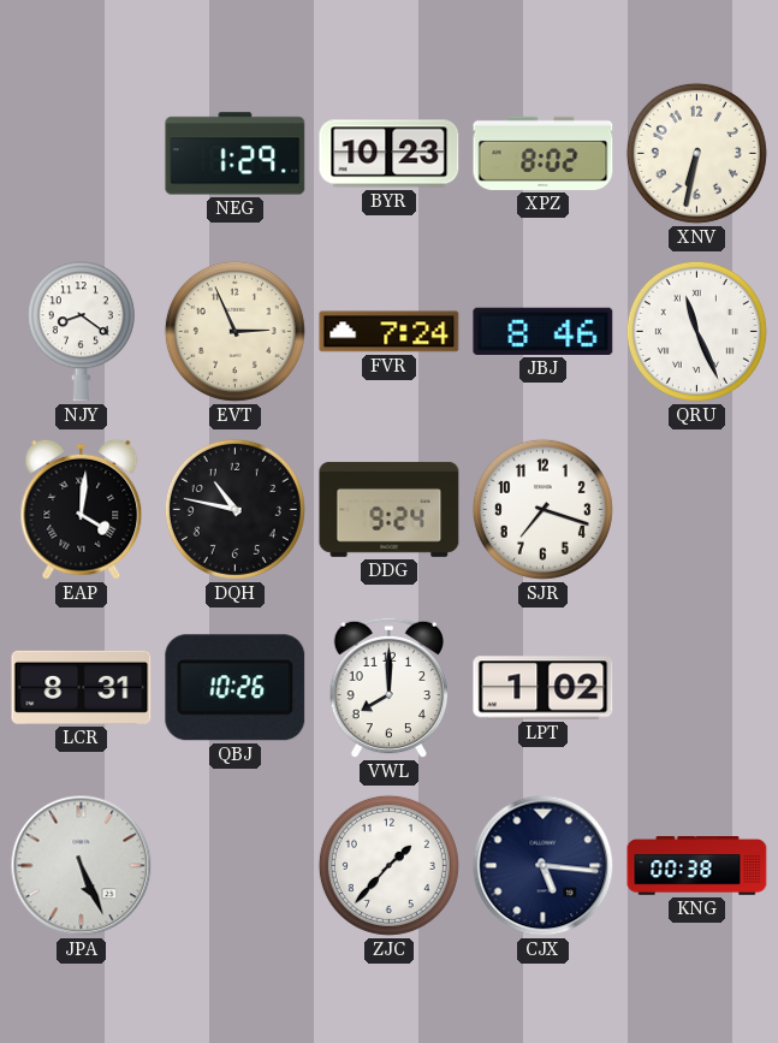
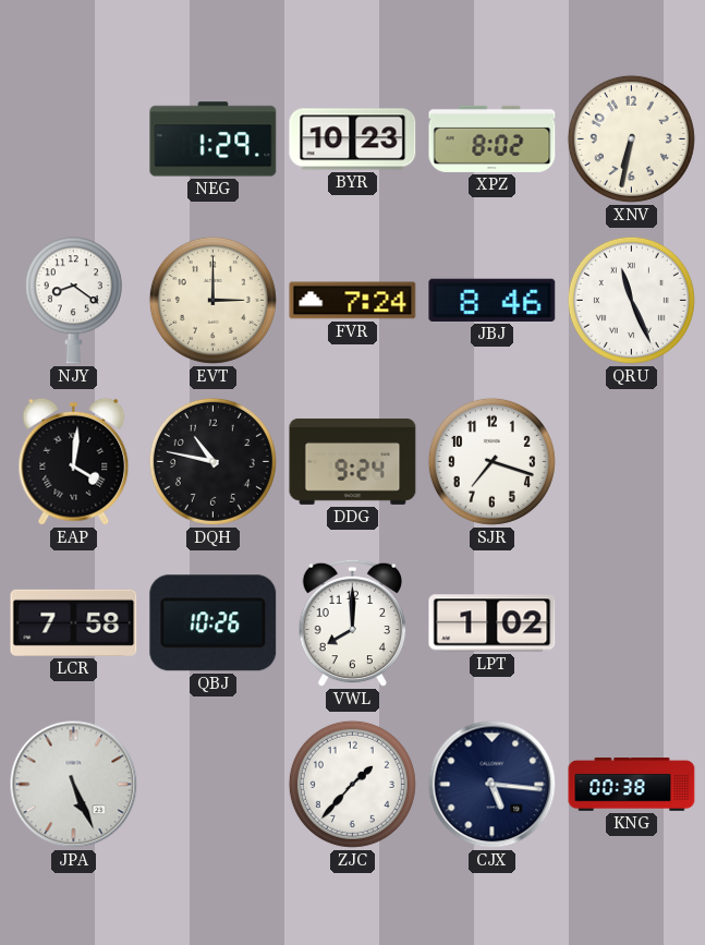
EVT: 2:56 -> 3:00
LCR: 8:31 -> 7:58
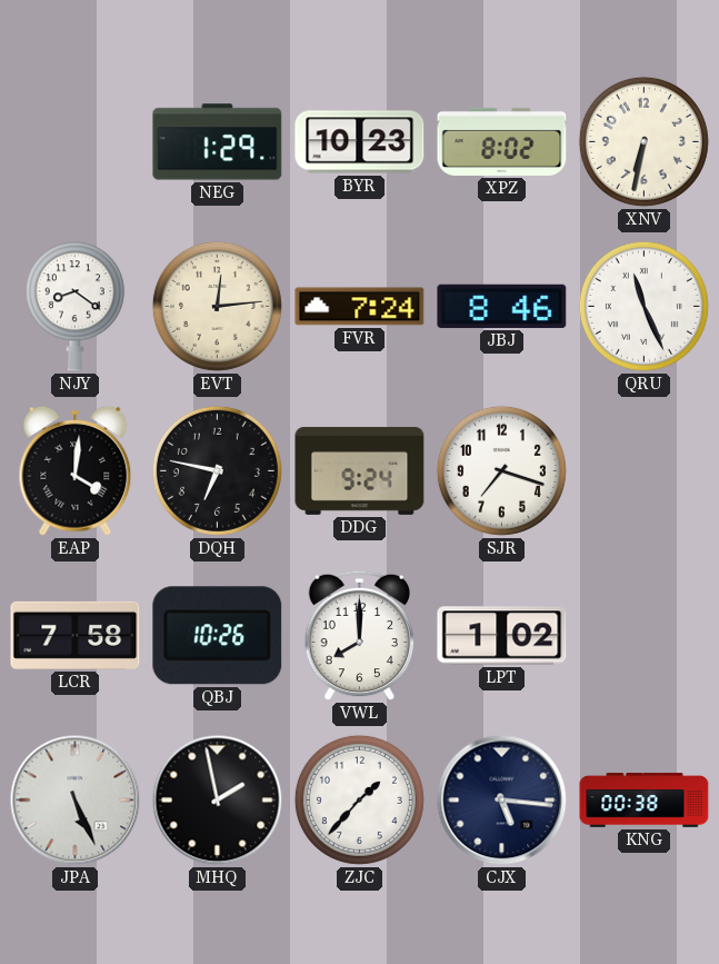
EVT: 3:00 -> 12:14
DQH: 10:47 -> 6:47
MHQ: none -> 1:58
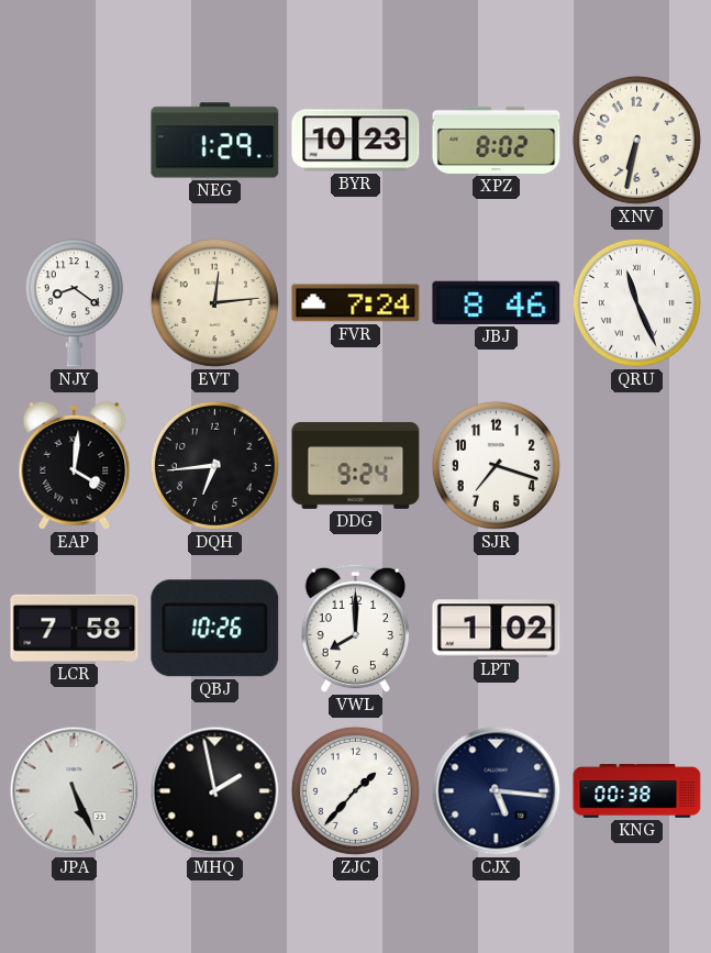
DQH: 6:47 -> 6:44
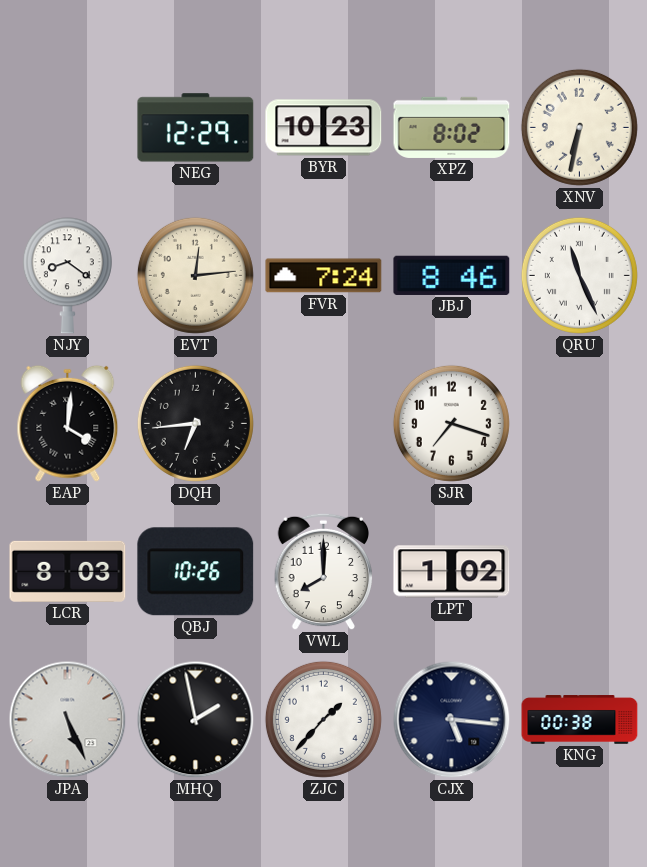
NEG: 1:29 -> 12:29
DDG: 9:24 -> none
LCR: 7:58 -> 8:03
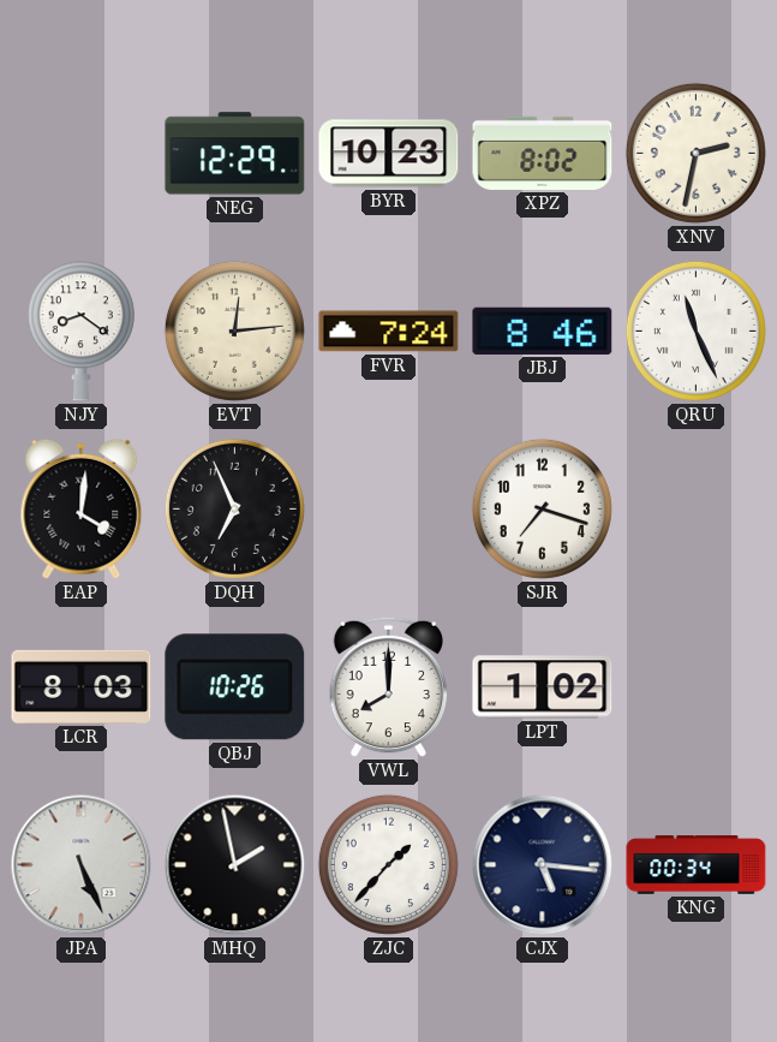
XNV: 6:32 -> 2:32
DQH: 6:44 -> 6:56
KNG: 00:38 -> 00:34
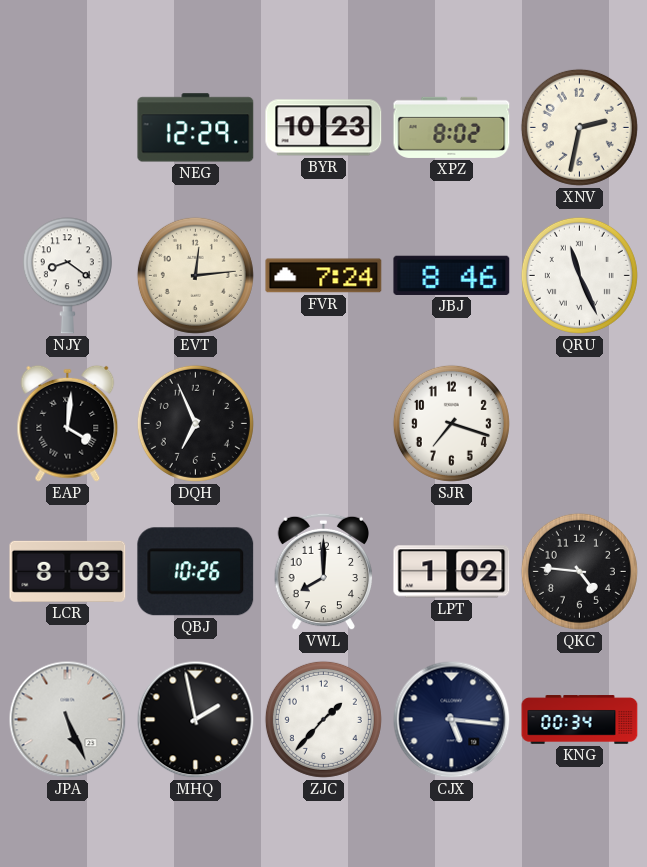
QKC: none -> 4:46
